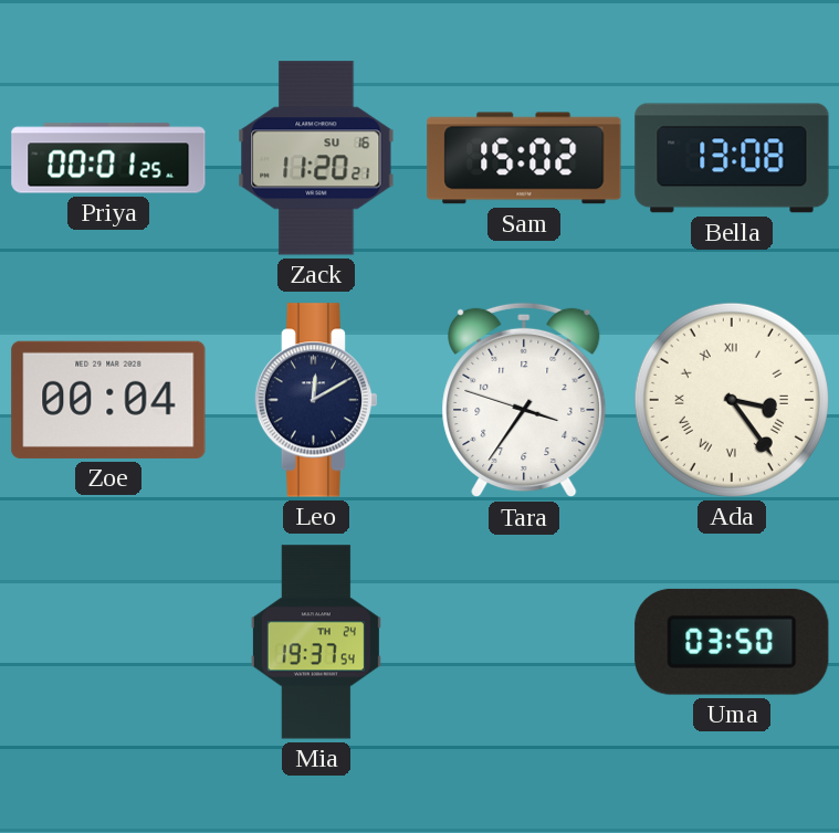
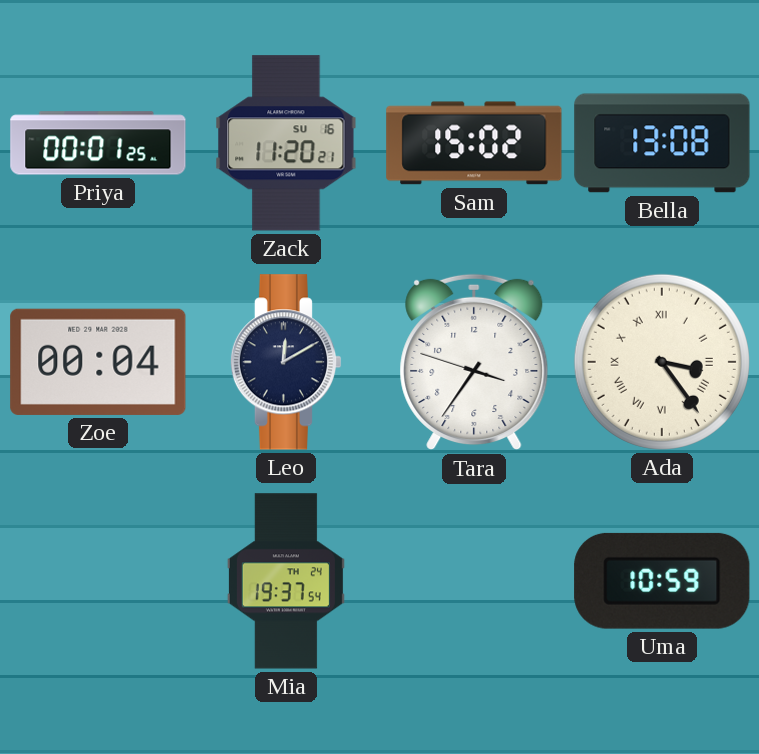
Uma: 03:50 -> 10:59
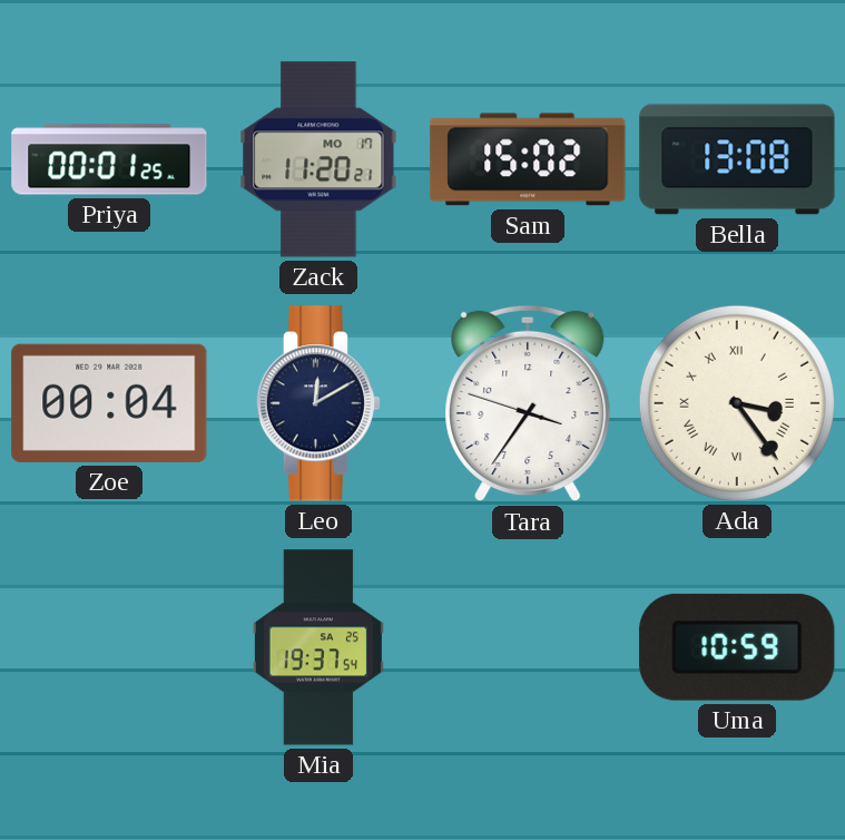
Zack date: SU 16 -> MO 17
Mia date: TH 24 -> SA 25
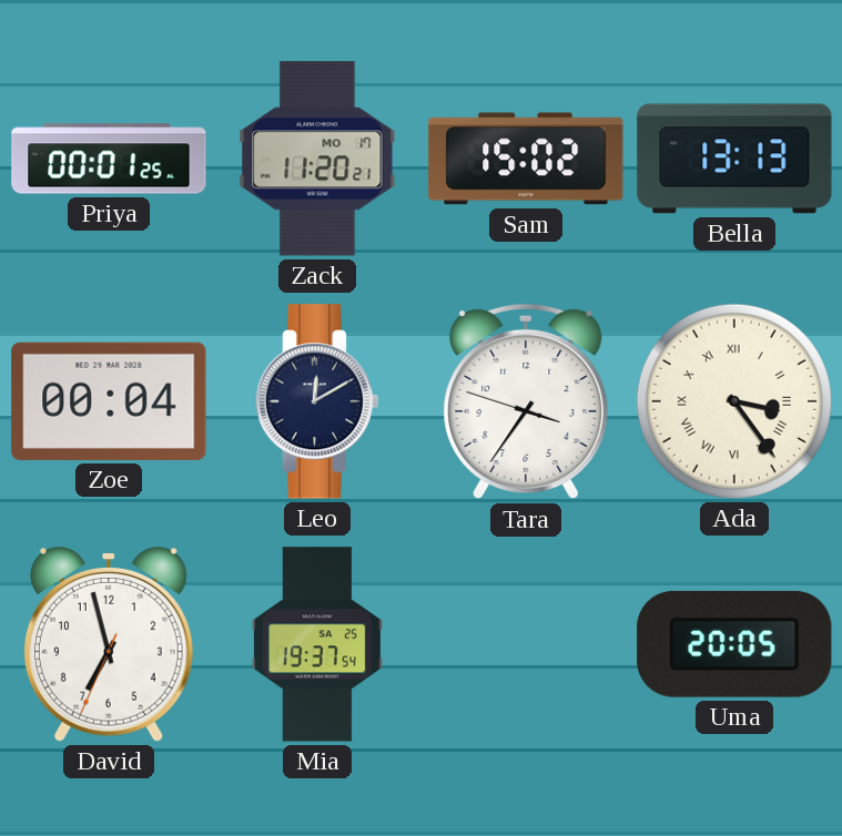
Bella: 13:08 -> 13:13
David: none -> 6:57
Uma: 10:59 -> 20:05
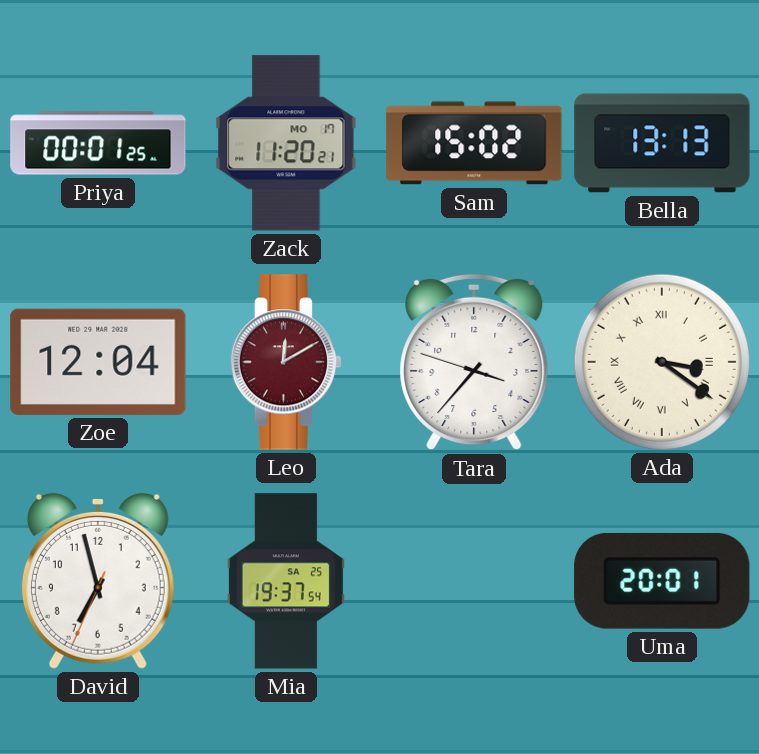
Zoe: 00:04 -> 12:04
Leo dial: navy -> burgundy
Tara: 3:35 -> 3:36
Ada: 3:24 -> 3:21
Uma: 20:05 -> 20:01
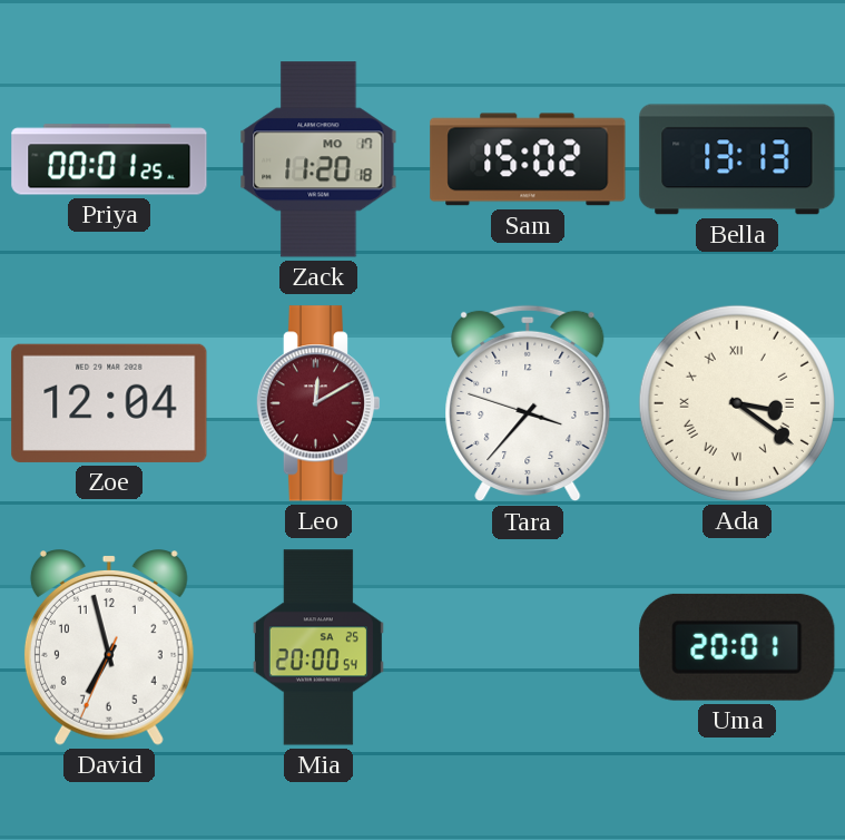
Zack: 11:20:21 -> 11:20:18
Mia: 19:37 -> 20:00
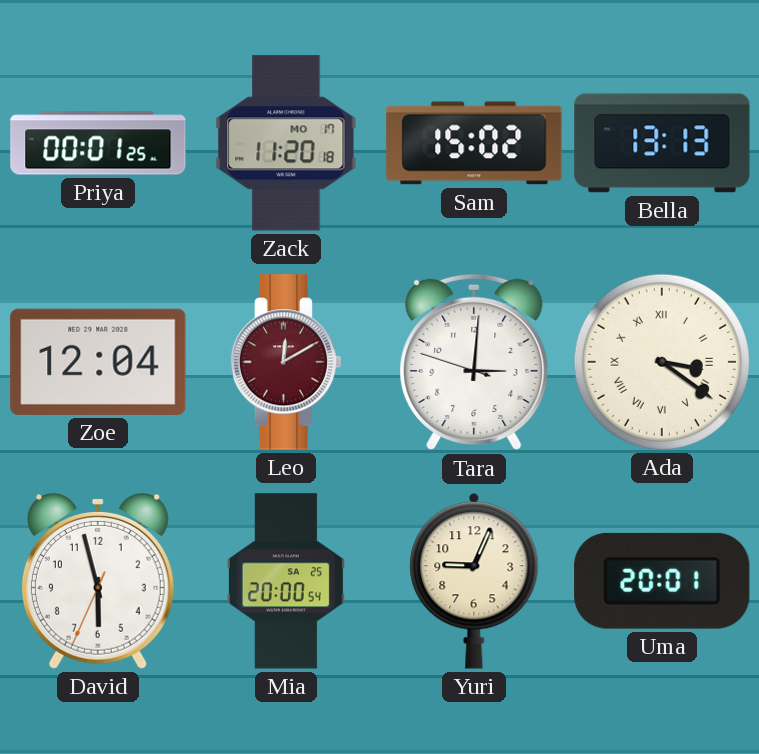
Tara: 3:36 -> 3:00
David: 6:57 -> 5:57
Yuri: none -> 9:04
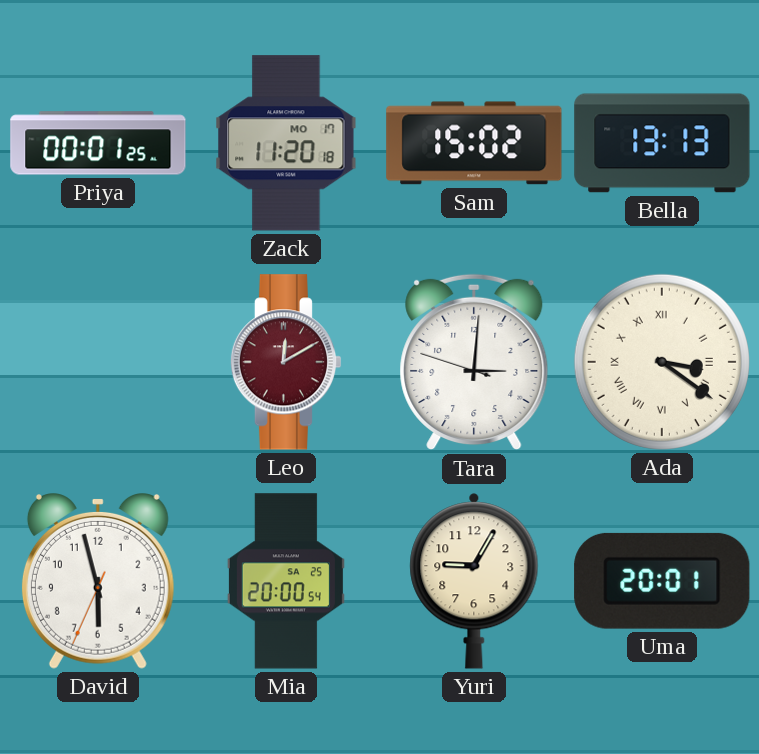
Zoe: 12:04 -> none
Yuri: 9:04 -> 9:05
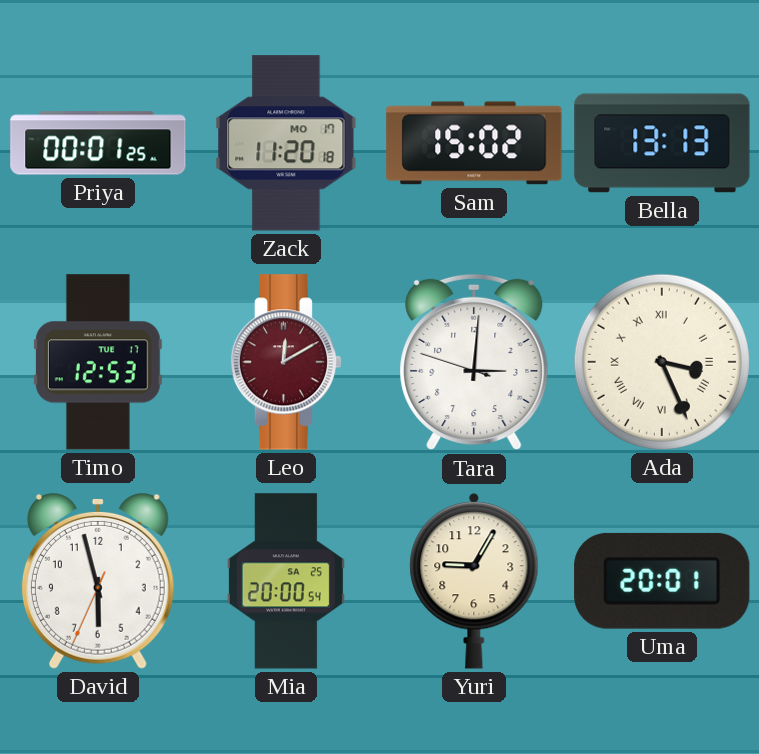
Timo: none -> 12:53
Ada: 3:21 -> 3:26
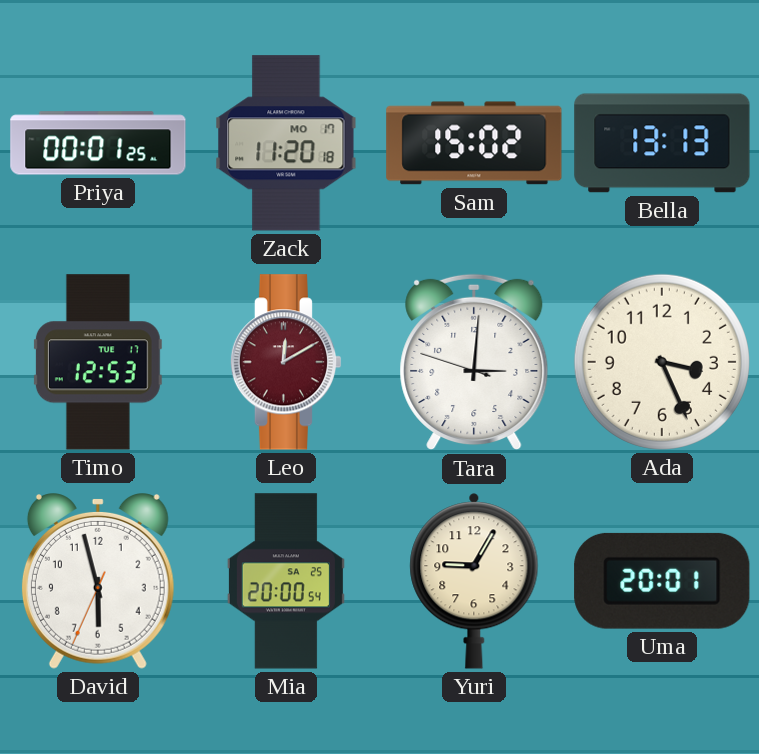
Ada numerals: Roman -> Arabic
